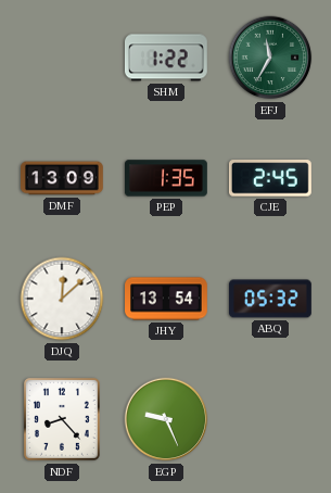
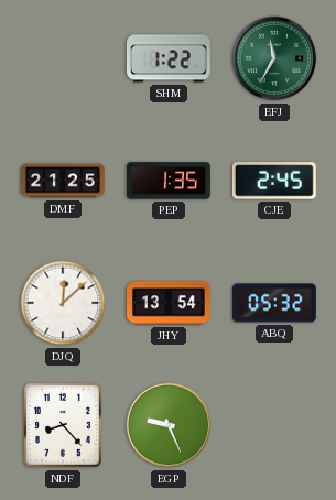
DMF: 13:09 -> 21:25
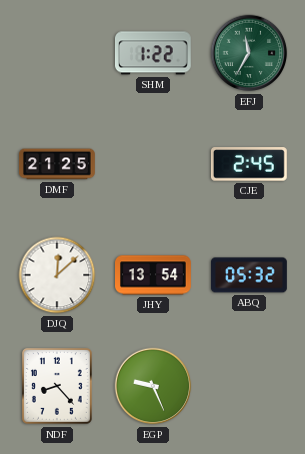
PEP: 1:35 -> none
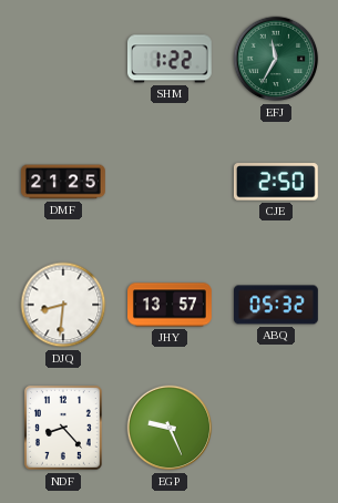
CJE: 2:45 -> 2:50
DJQ: 12:08 -> 8:31
JHY: 13:54 -> 13:57
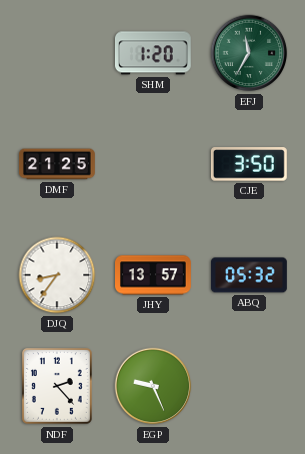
SHM: 1:22 -> 1:20
CJE: 2:50 -> 3:50
DJQ: 8:31 -> 8:36
NDF: 8:23 -> 2:23
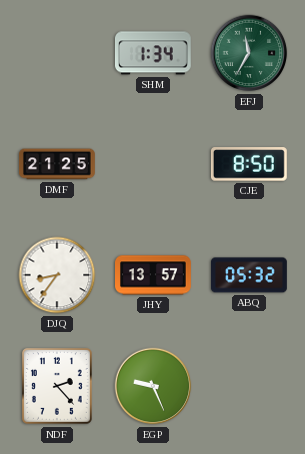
SHM: 1:20 -> 1:34
CJE: 3:50 -> 8:50
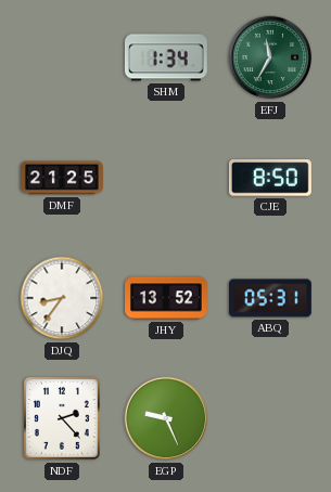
JHY: 13:57 -> 13:52
ABQ: 05:32 -> 05:31
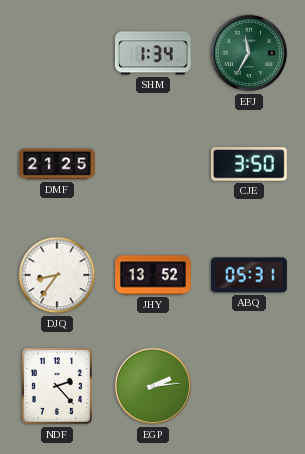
CJE: 8:50 -> 3:50
EGP: 9:26 -> 2:14
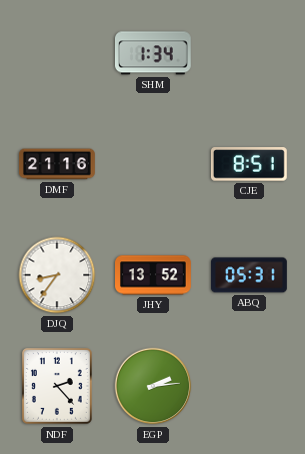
EFJ: 11:35 -> none
DMF: 21:25 -> 21:16
CJE: 3:50 -> 8:51
